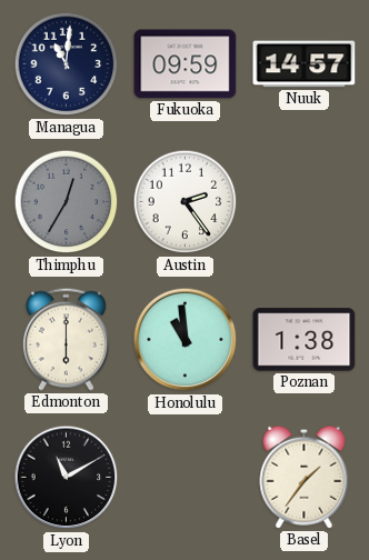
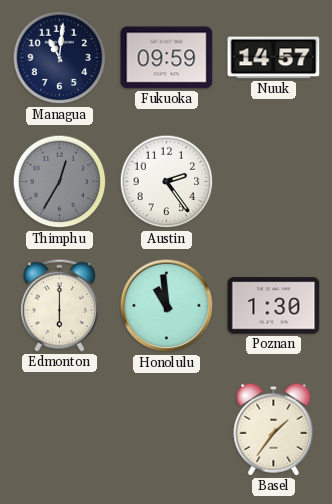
Poznan: 1:38 -> 1:30
Lyon: 11:10 -> none
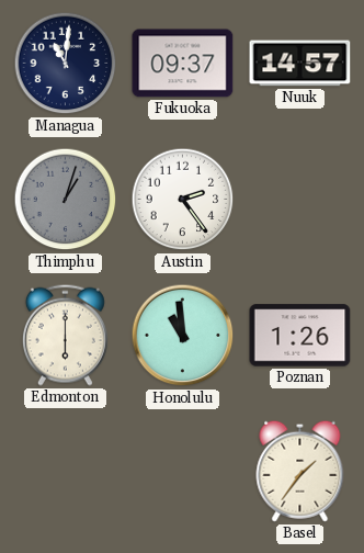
Fukuoka: 09:59 -> 09:37
Thimphu: 12:35 -> 1:03
Poznan: 1:30 -> 1:26
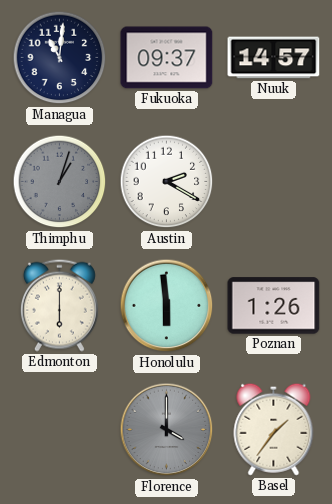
Austin: 2:24 -> 2:20
Honolulu: 10:59 -> 5:59
Florence: none -> 4:00
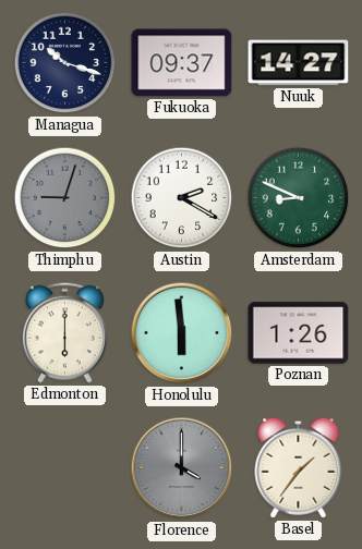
Managua: 11:01 -> 10:18
Nuuk: 14:57 -> 14:27
Thimphu: 1:03 -> 9:03
Amsterdam: none -> 8:49
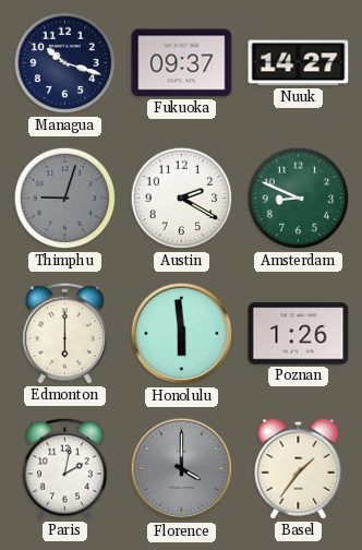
Paris: none -> 2:02
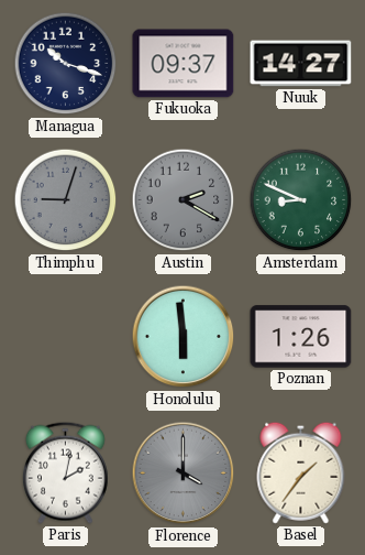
Austin dial: white -> grey
Edmonton: 6:00 -> none
